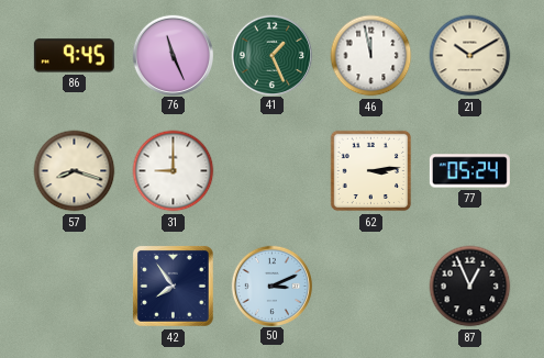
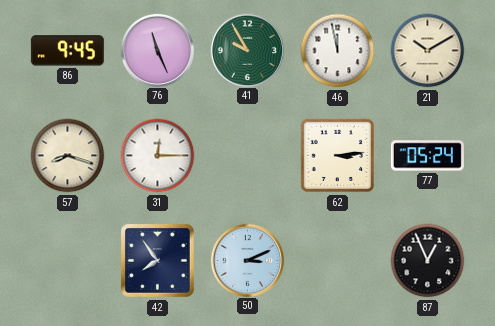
41: 1:26 -> 9:55
31: 9:00 -> 12:15
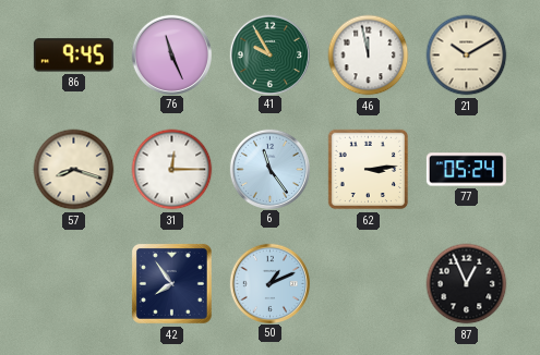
6: none -> 11:24
50: 3:11 -> 1:11
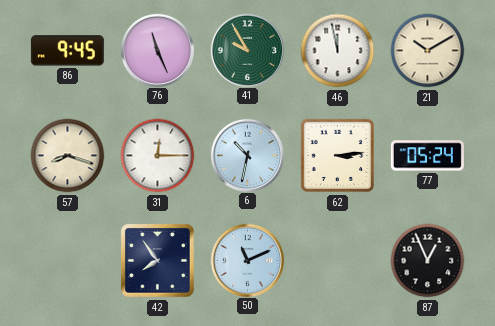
6: 11:24 -> 10:32
50: 1:11 -> 11:11
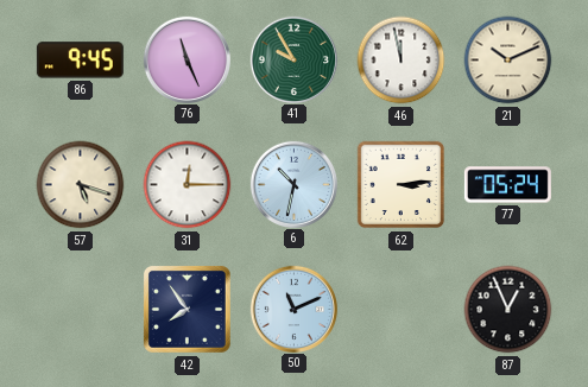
21: 10:10 -> 10:11
57: 8:18 -> 5:18
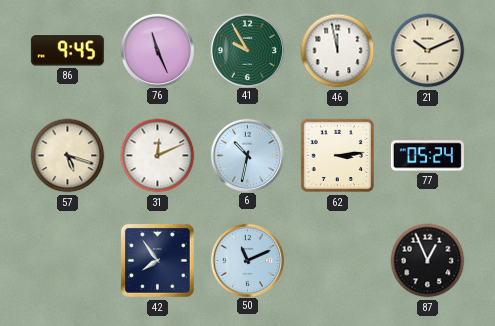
31: 12:15 -> 12:11
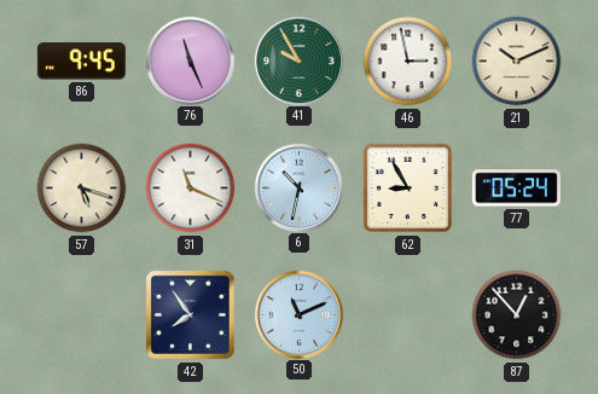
46: 11:58 -> 2:58
31: 12:11 -> 11:19
62: 3:14 -> 8:55
87: 12:56 -> 12:53
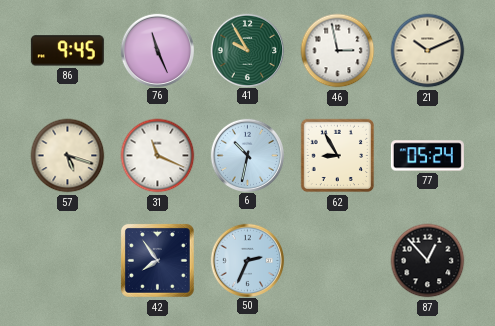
50: 11:11 -> 2:34
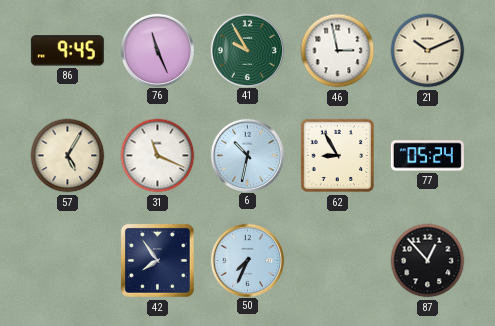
57: 5:18 -> 5:05
50: 2:34 -> 7:34
